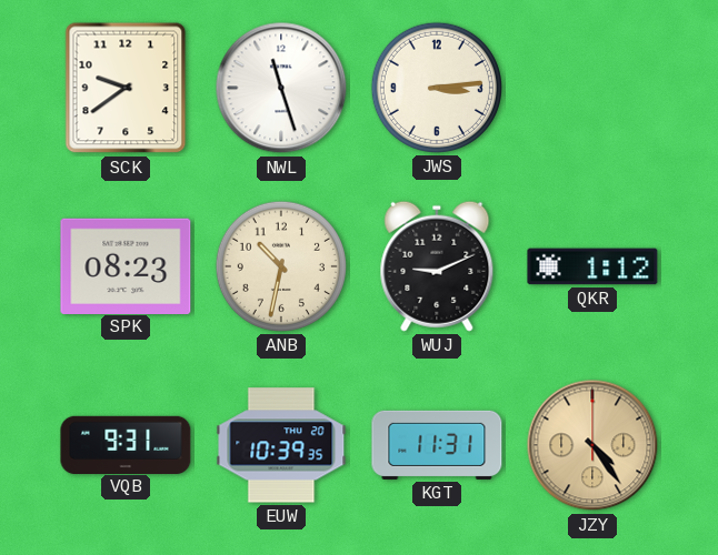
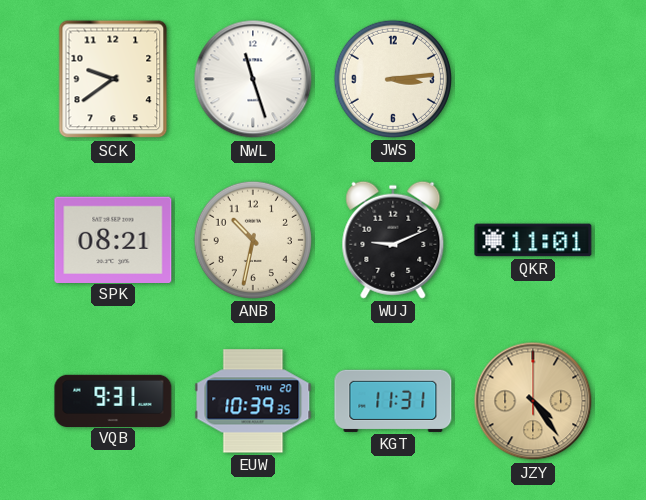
SPK: 08:23 -> 08:21
QKR: 1:12 -> 11:01
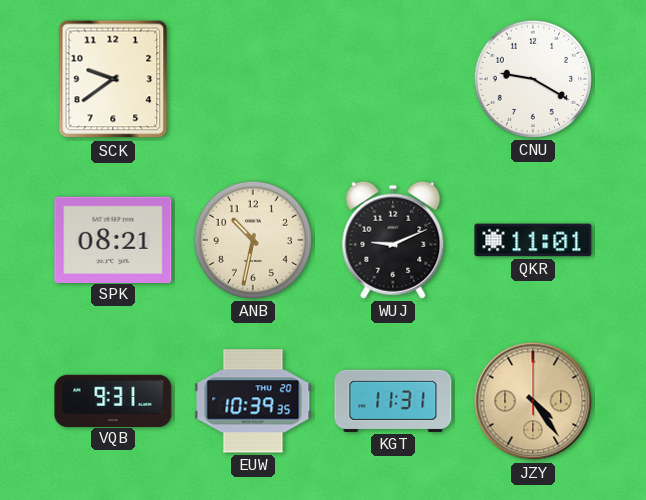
NWL: 11:27 -> none
JWS: 3:14 -> none
CNU: none -> 9:20
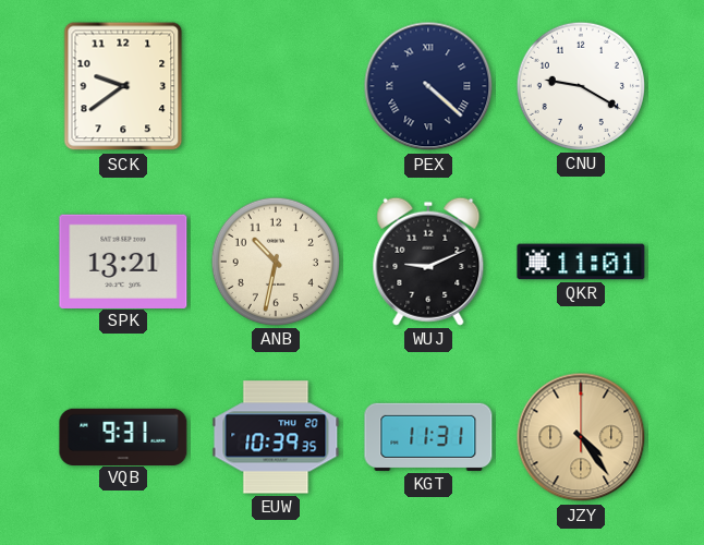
PEX: none -> 4:22
SPK: 08:21 -> 13:21
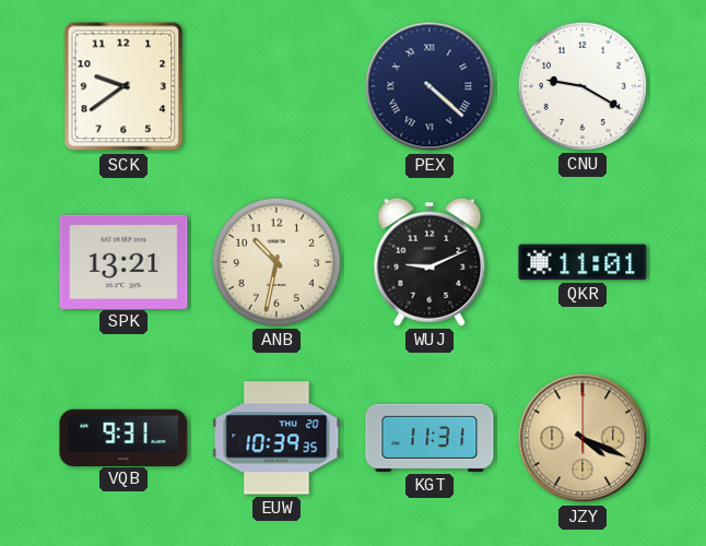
JZY: 4:24 -> 4:19
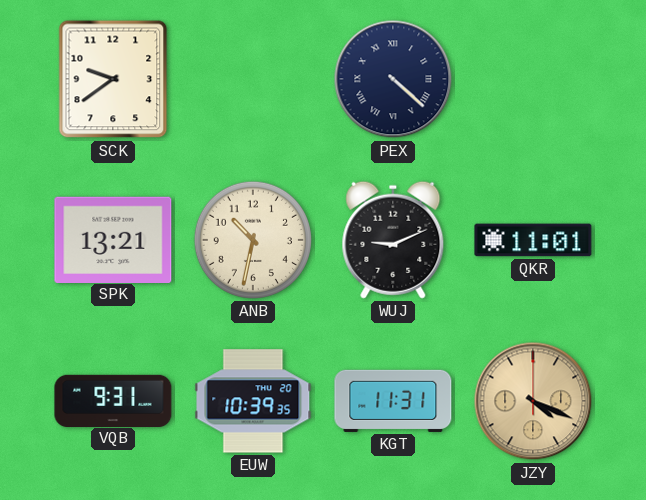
CNU: 9:20 -> none
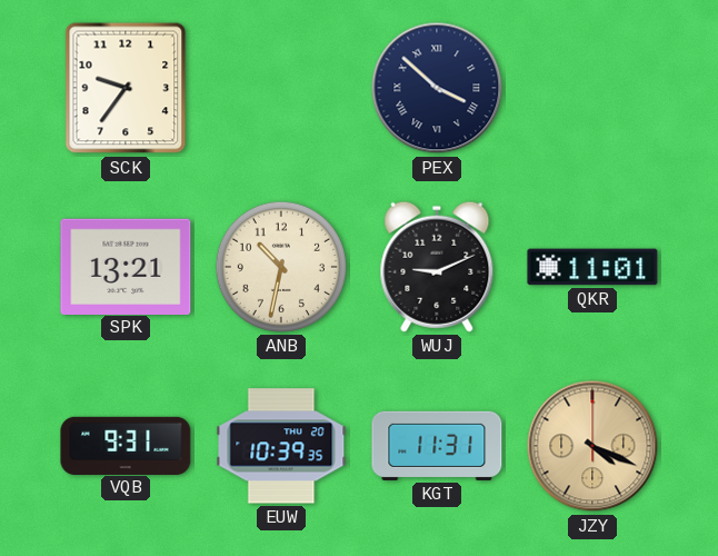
SCK: 9:39 -> 9:36
PEX: 4:22 -> 3:52
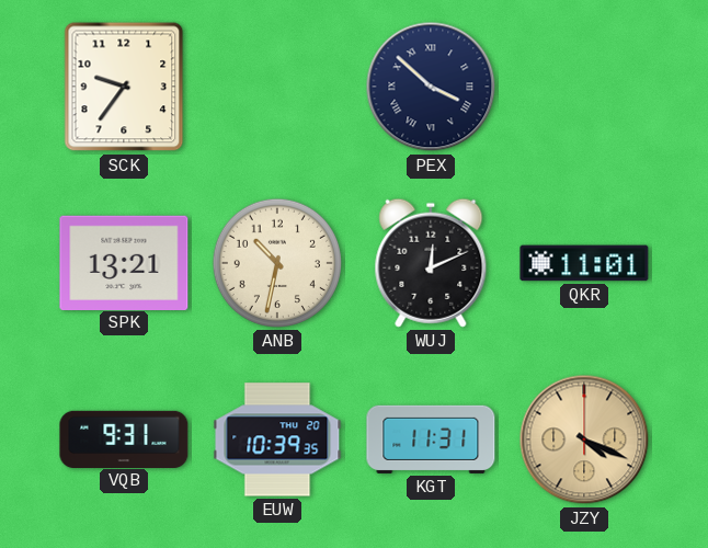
WUJ: 9:11 -> 12:11
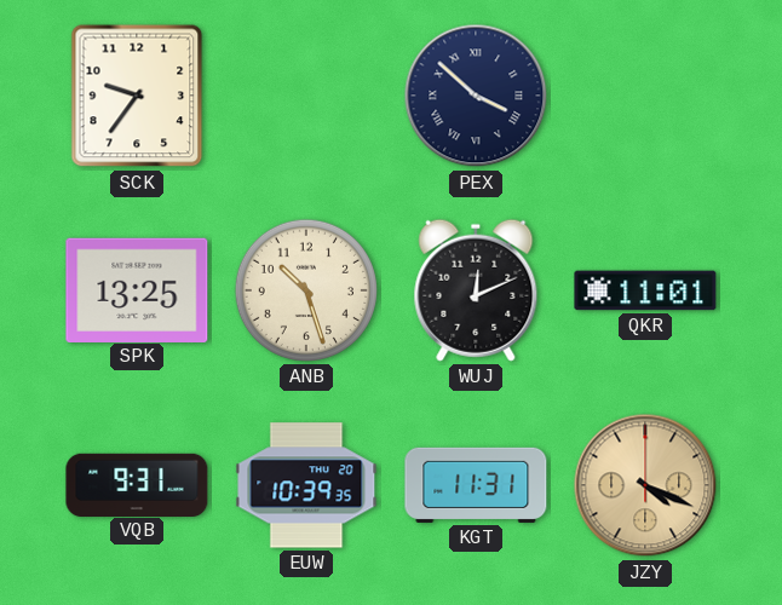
SPK: 13:21 -> 13:25
ANB: 10:32 -> 10:27
